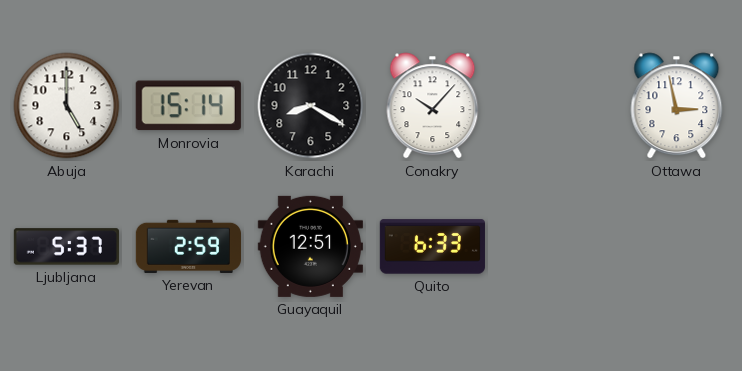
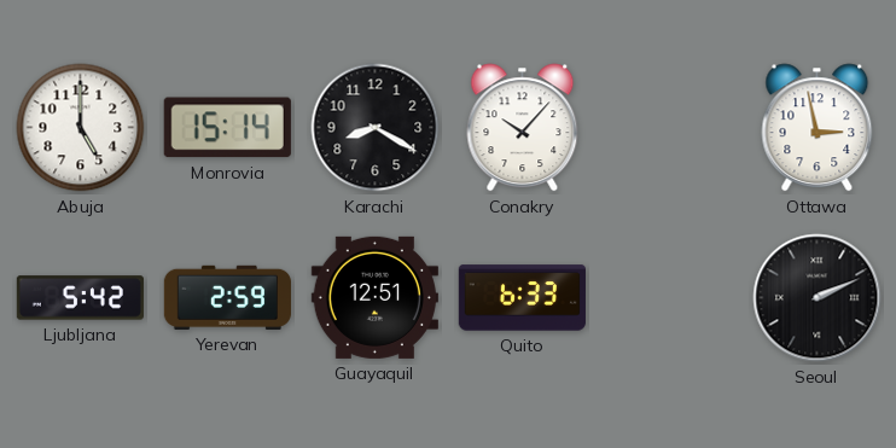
Ljubljana: 5:37 -> 5:42
Seoul: none -> 2:11
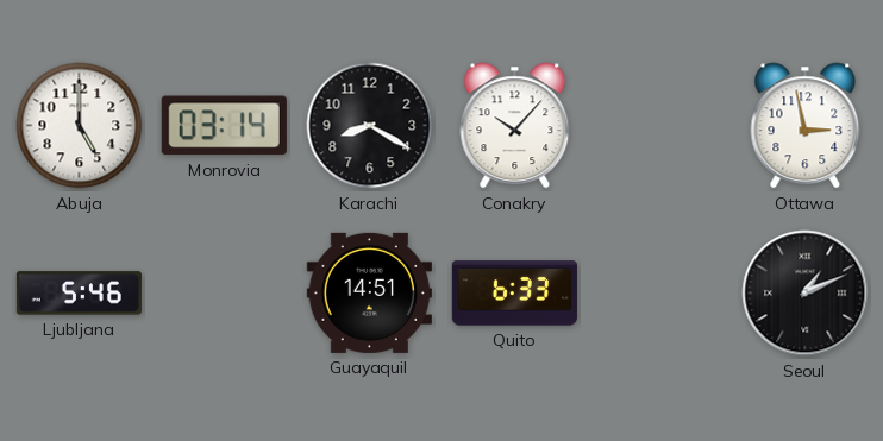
Monrovia: 15:14 -> 03:14
Ljubljana: 5:42 -> 5:46
Yerevan: 2:59 -> none
Guayaquil: 12:51 -> 14:51
Seoul: 2:11 -> 1:11
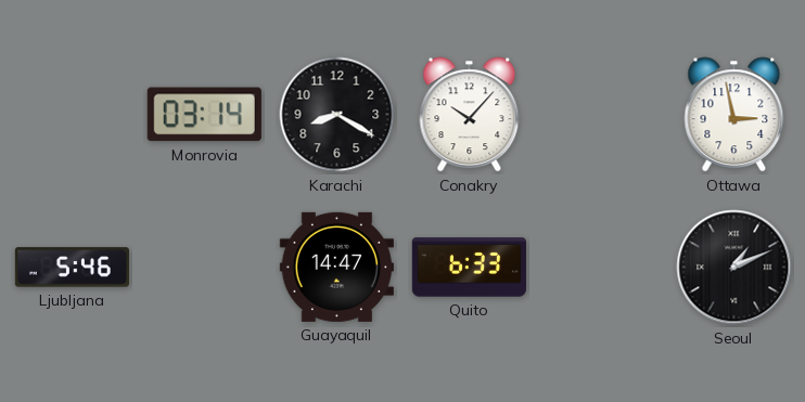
Abuja: 5:00 -> none
Guayaquil: 14:51 -> 14:47
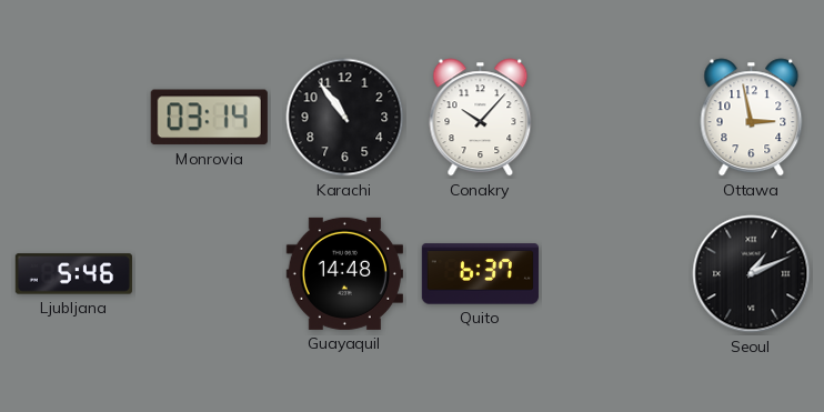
Karachi: 8:20 -> 10:54
Guayaquil: 14:47 -> 14:48
Quito: 6:33 -> 6:37
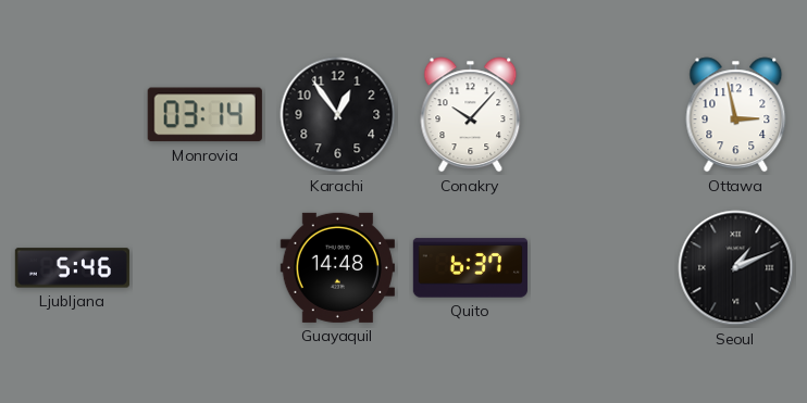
Karachi: 10:54 -> 12:54
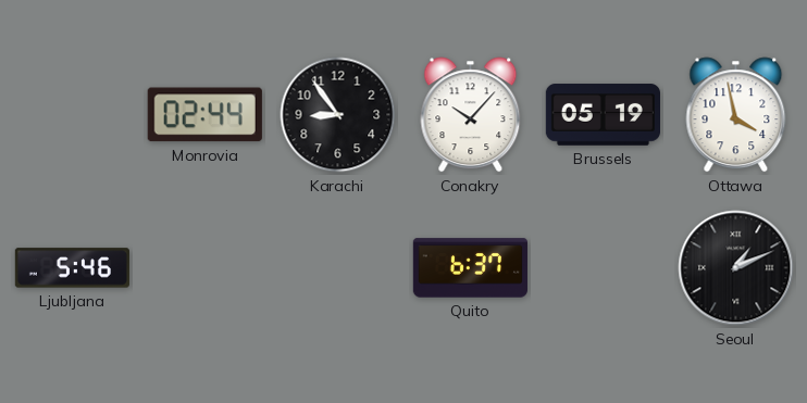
Monrovia: 03:14 -> 02:44
Karachi: 12:54 -> 8:54
Brussels: none -> 05:19
Ottawa: 2:58 -> 3:58
Guayaquil: 14:48 -> none
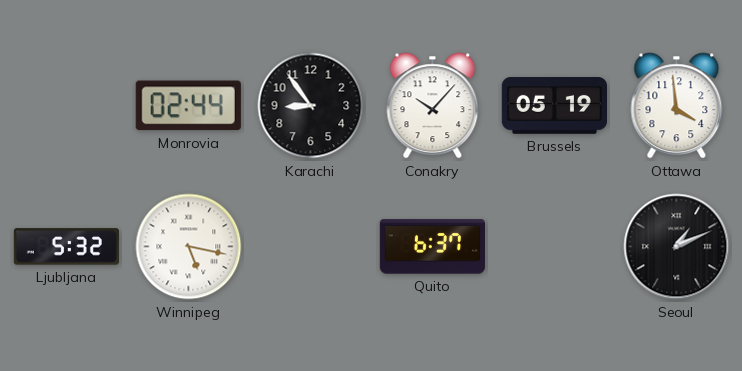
Ottawa: 3:58 -> 3:59
Ljubljana: 5:46 -> 5:32
Winnipeg: none -> 5:17
